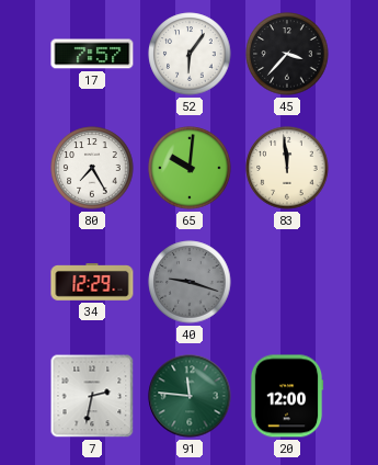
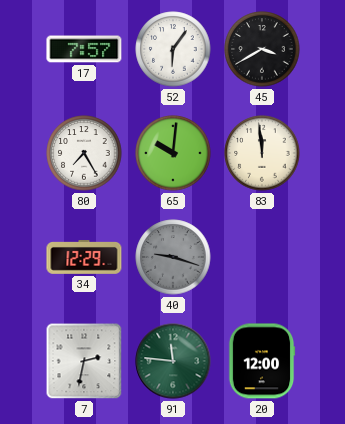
45: 3:37 -> 3:40
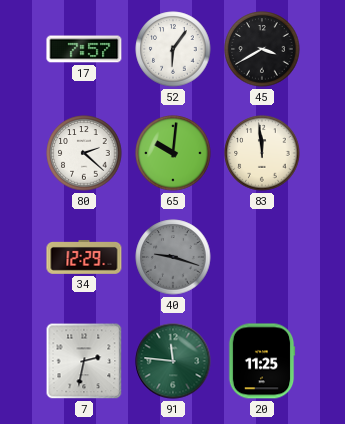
80: 7:25 -> 2:22
20: 12:00 -> 11:25
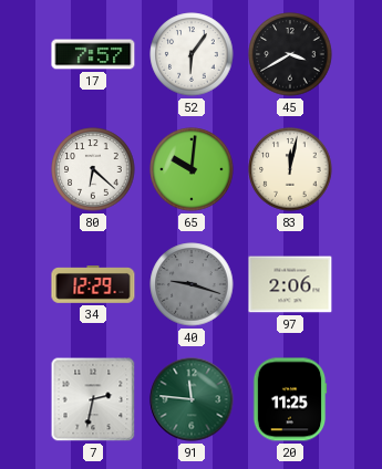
80: 2:22 -> 6:22
83: 11:59 -> 12:02
97: none -> 2:06
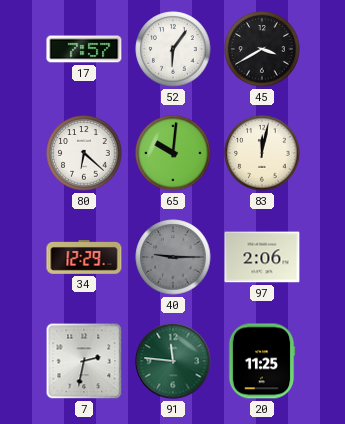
40: 9:18 -> 9:15
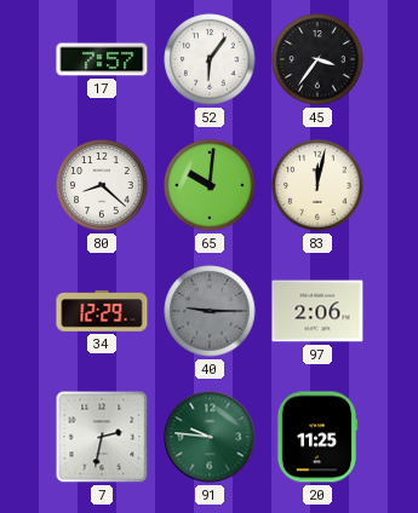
45: 3:40 -> 3:36
80: 6:22 -> 8:22
91: 11:46 -> 9:46
